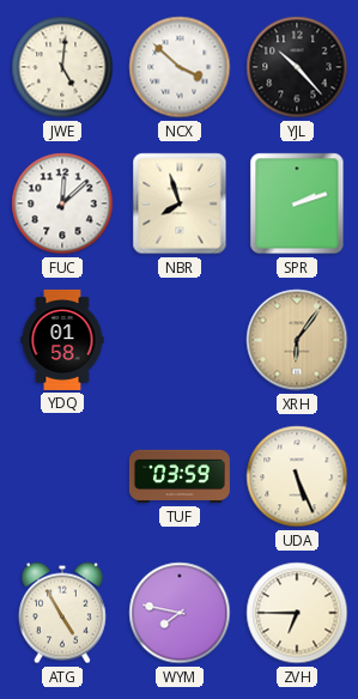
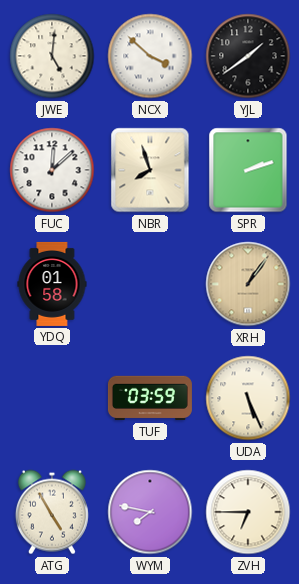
YJL: 10:23 -> 1:39
XRH: 6:06 -> 1:06
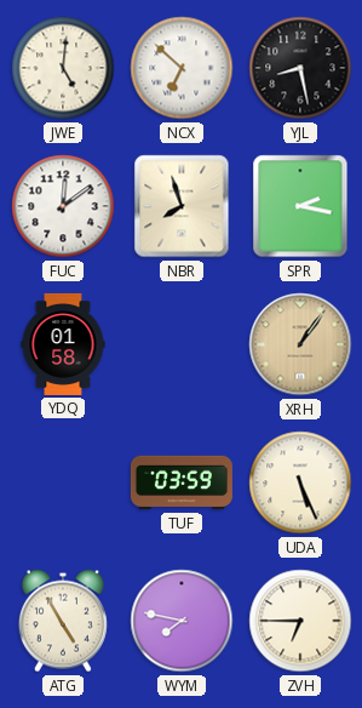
NCX: 3:52 -> 6:52
YJL: 1:39 -> 8:28
FUC: 12:08 -> 12:09
SPR: 2:12 -> 2:17
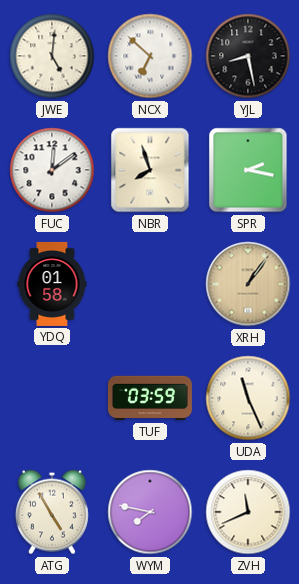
UDA: 5:26 -> 11:26
ZVH: 6:45 -> 11:41
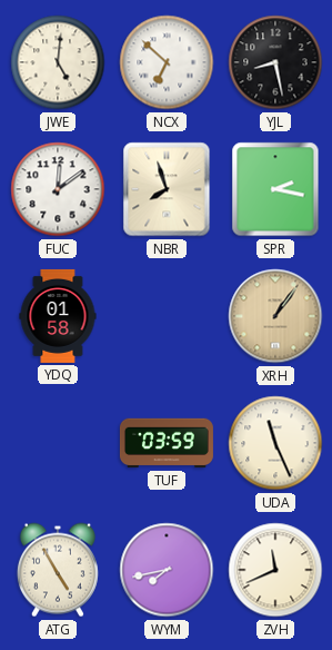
WYM: 7:47 -> 7:43
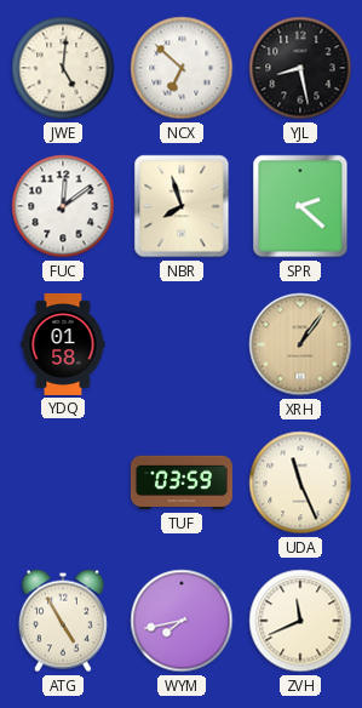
SPR: 2:17 -> 2:22
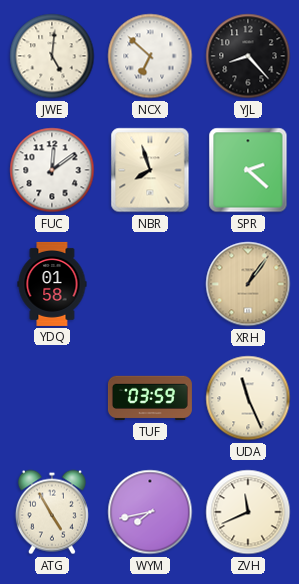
YJL: 8:28 -> 8:23
